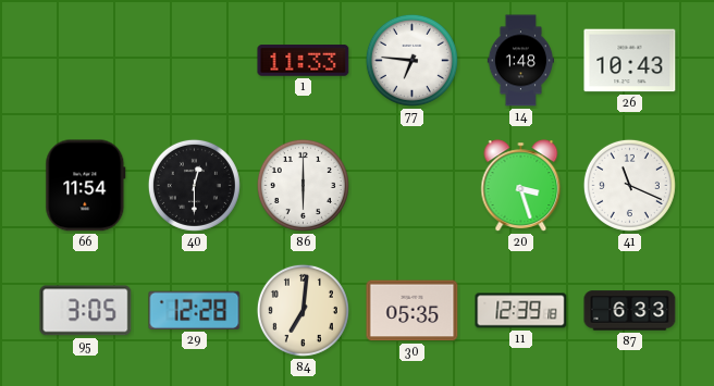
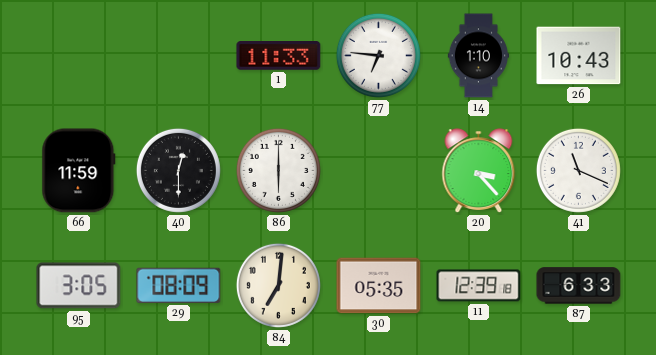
14: 1:48 -> 1:10
66: 11:54 -> 11:59
20: 3:27 -> 3:23
29: 12:28 -> 08:09
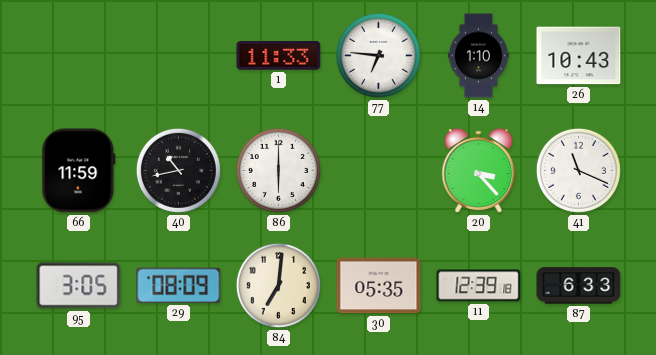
40: 12:30 -> 10:43
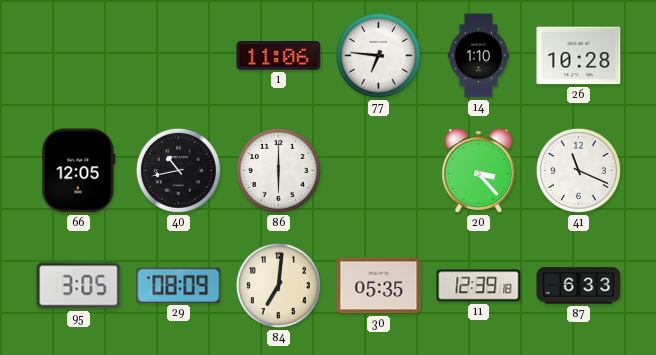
1: 11:33 -> 11:06
26: 10:43 -> 10:28
66: 11:59 -> 12:05
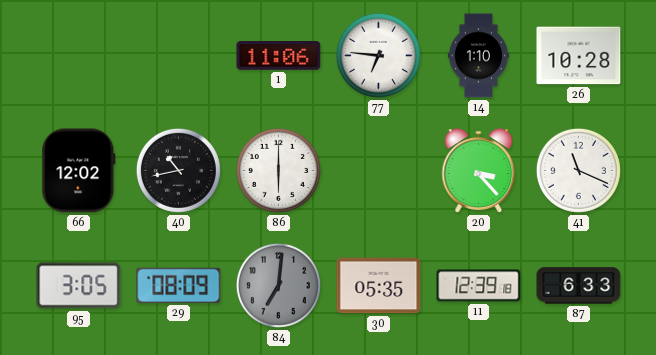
66: 12:05 -> 12:02
84 dial: cream -> grey
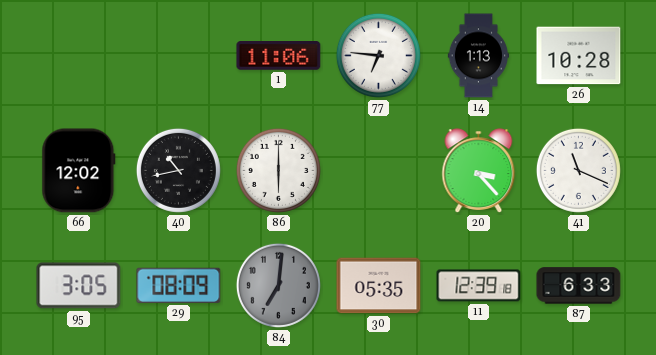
14: 1:10 -> 1:13
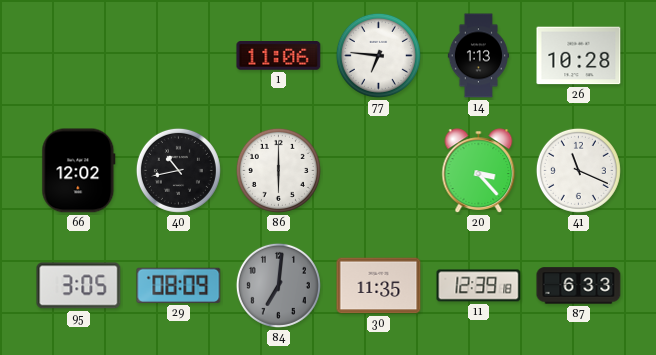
30: 05:35 -> 11:35
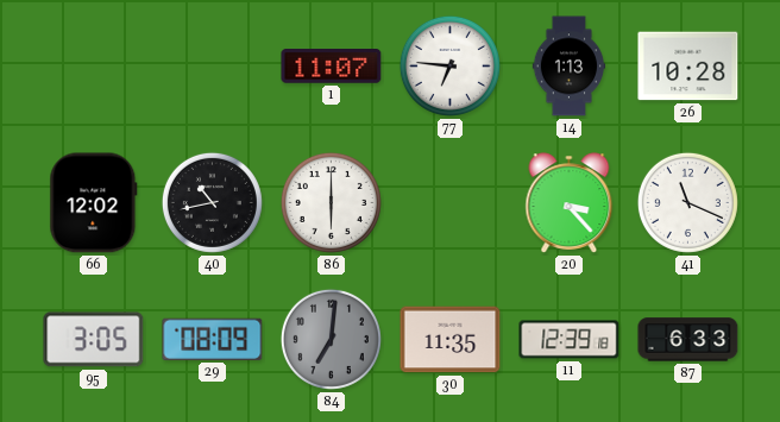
1: 11:06 -> 11:07
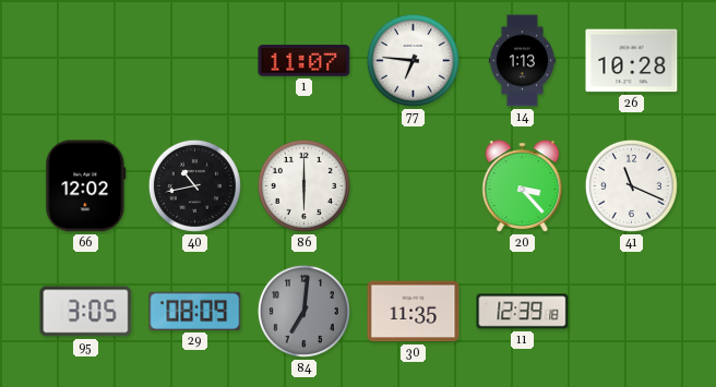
87: 6:33 -> none
